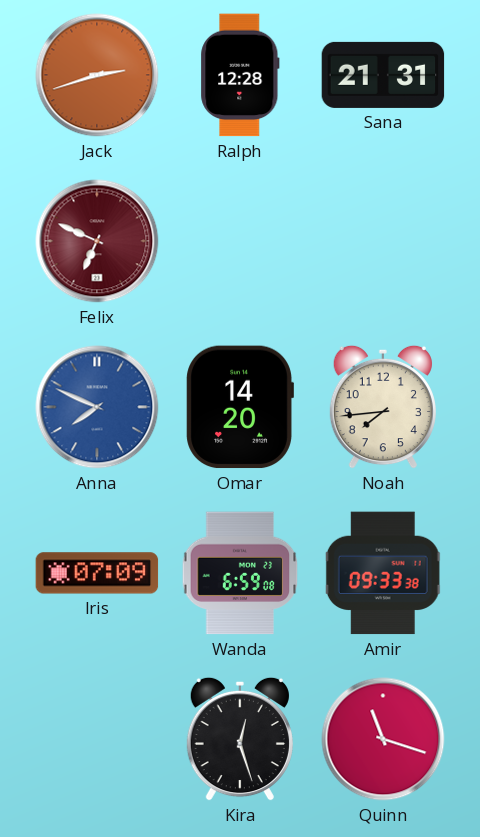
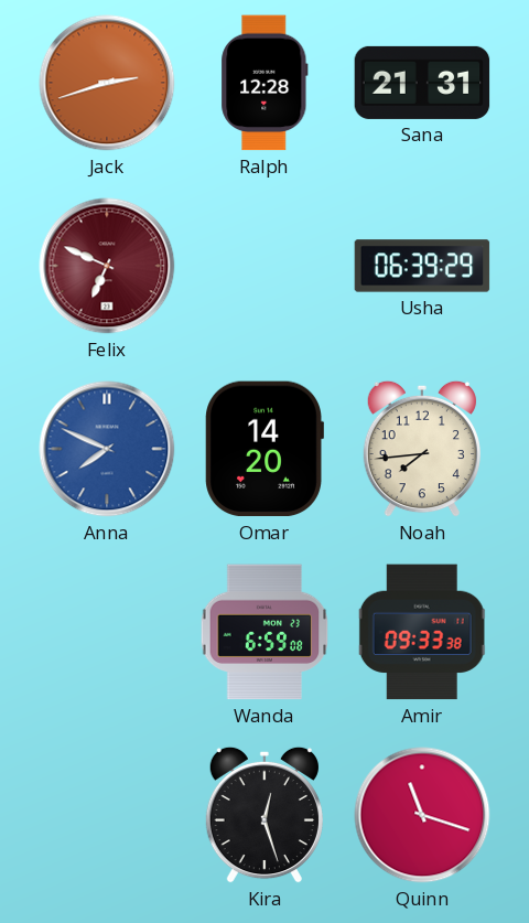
Usha: none -> 06:39
Iris: 07:09 -> none
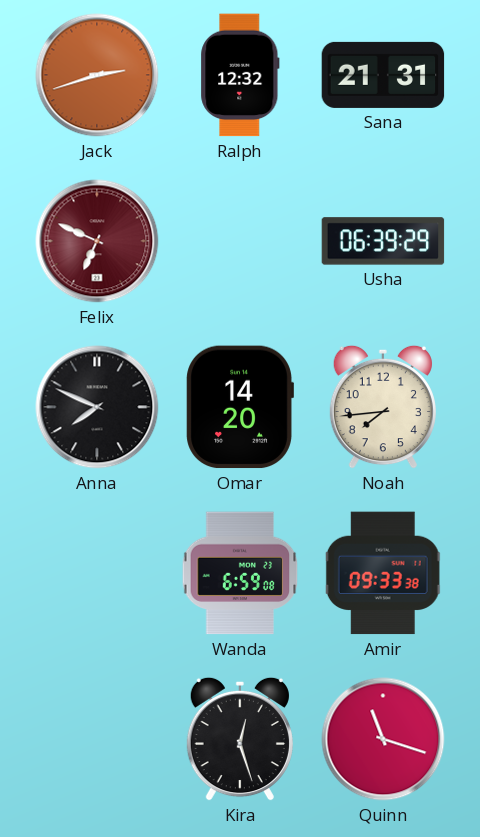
Ralph: 12:28 -> 12:32
Anna dial: blue -> black
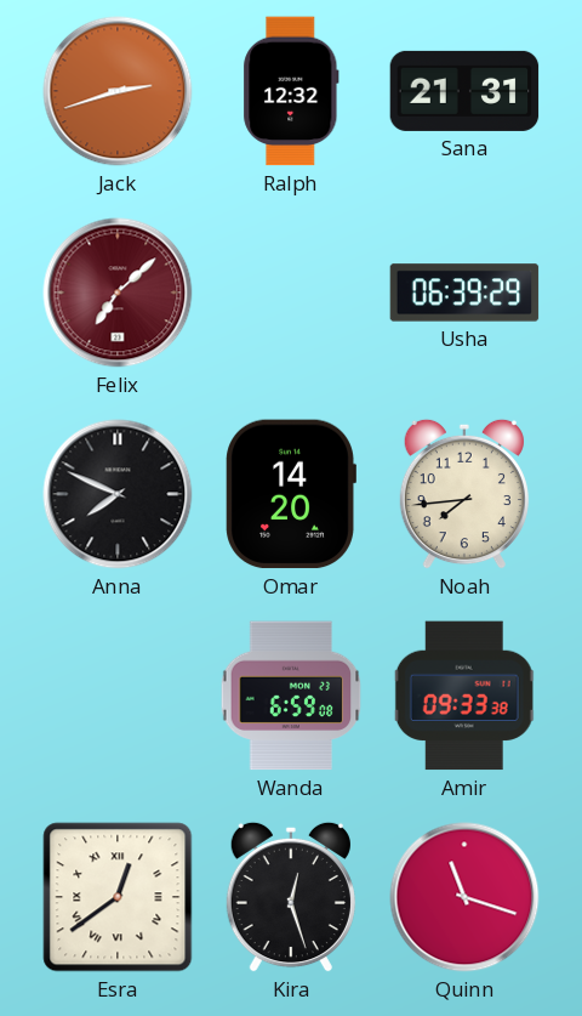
Felix: 6:49 -> 7:08
Esra: none -> 12:39
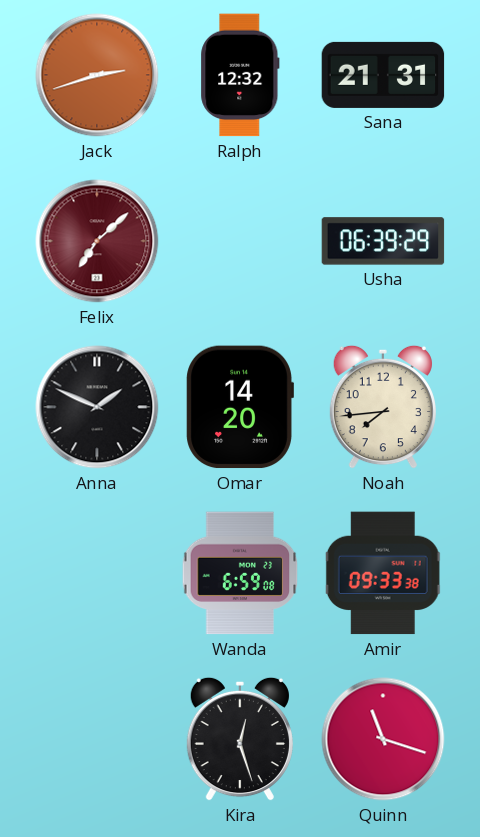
Anna: 7:49 -> 1:49
Esra: 12:39 -> none
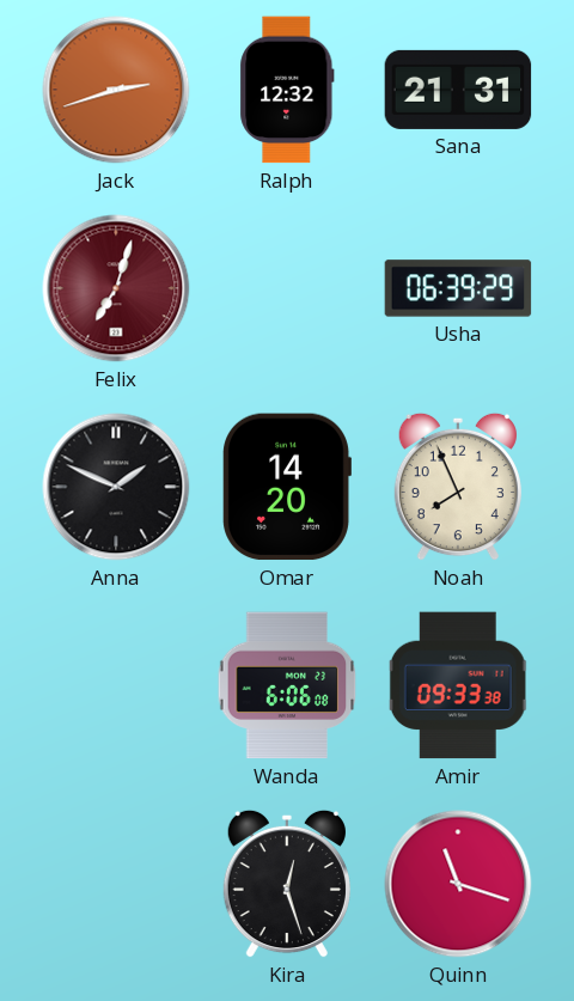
Felix: 7:08 -> 7:03
Noah: 7:44 -> 7:56
Wanda: 6:59 -> 6:06
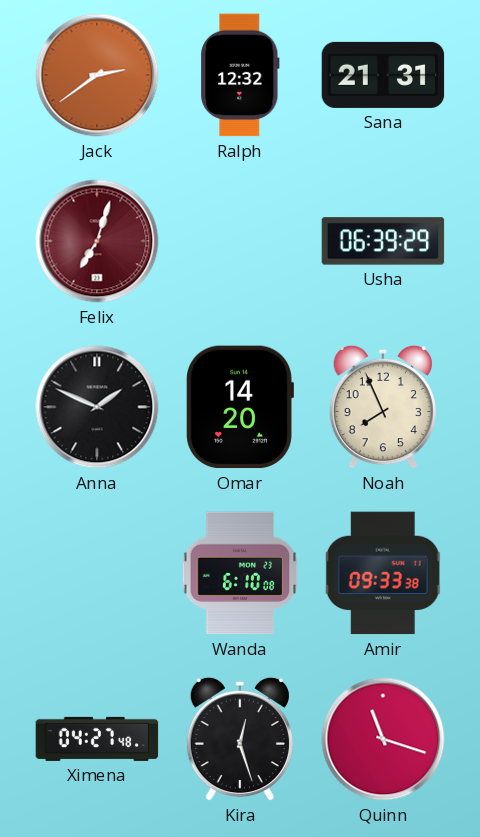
Jack: 2:42 -> 2:39
Wanda: 6:06 -> 6:10
Ximena: none -> 04:27
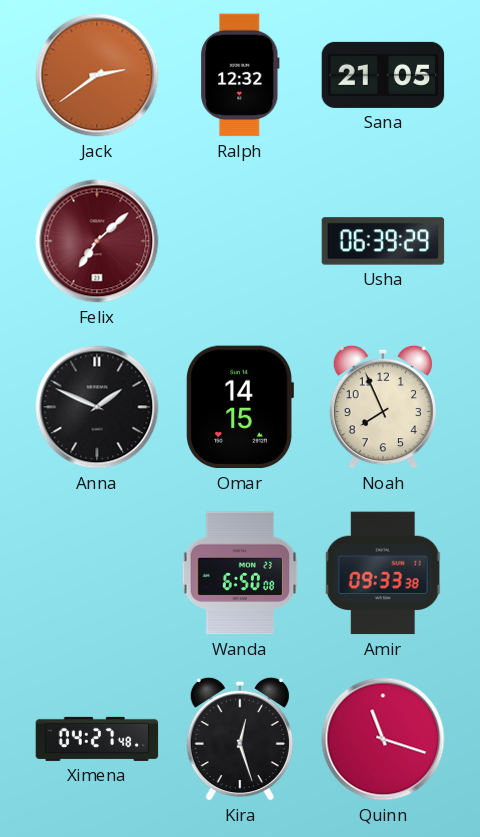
Sana: 21:31 -> 21:05
Felix: 7:03 -> 7:08
Omar: 14:20 -> 14:15
Wanda: 6:10 -> 6:50
